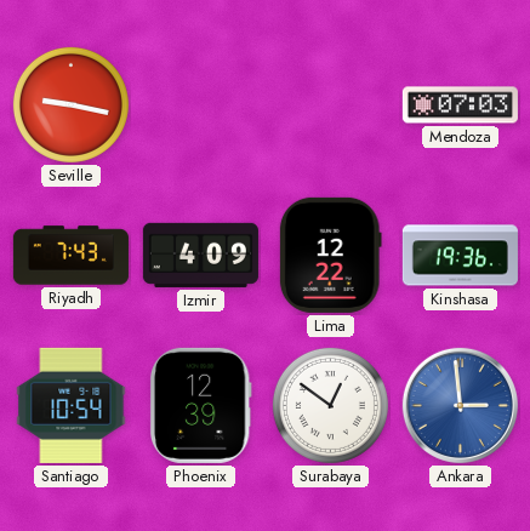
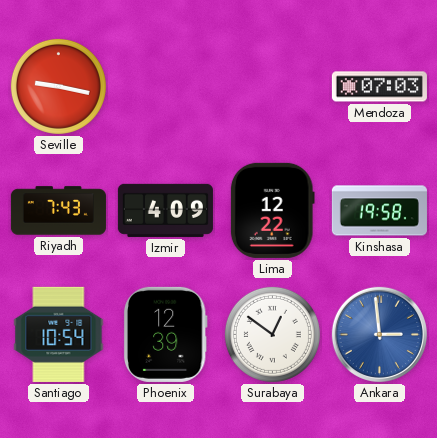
Kinshasa: 19:36 -> 19:58
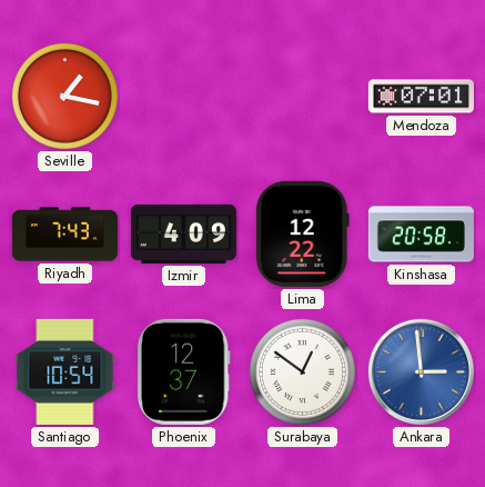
Seville: 9:17 -> 1:17
Mendoza: 07:03 -> 07:01
Kinshasa: 19:58 -> 20:58
Phoenix: 12:39 -> 12:37
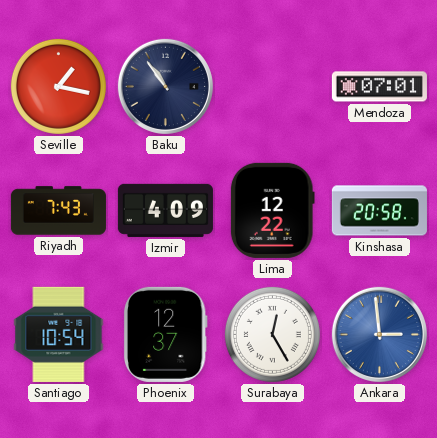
Baku: none -> 10:54
Surabaya: 12:51 -> 12:25
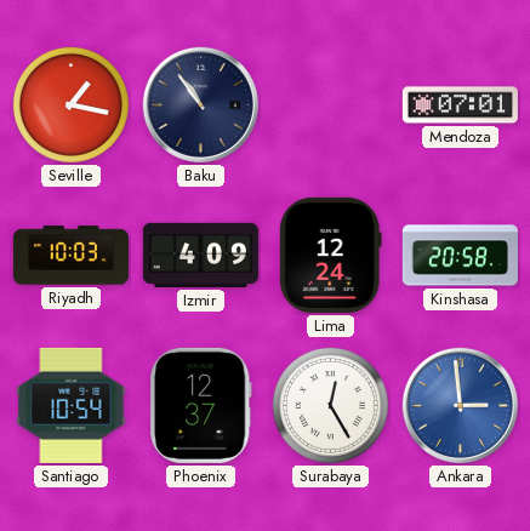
Riyadh: 7:43 -> 10:03
Lima: 12:22 -> 12:24
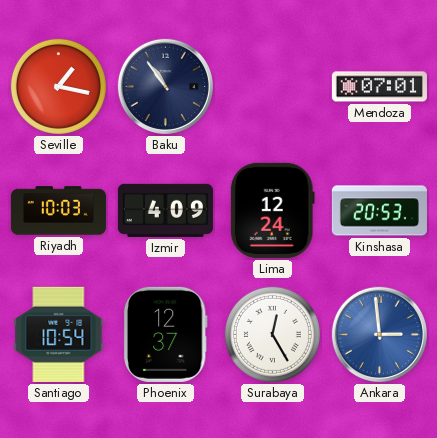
Kinshasa: 20:58 -> 20:53
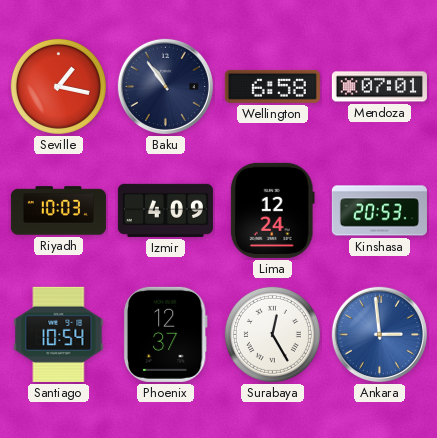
Wellington: none -> 6:58
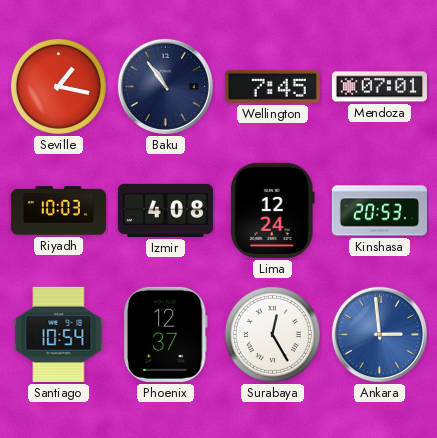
Wellington: 6:58 -> 7:45
Izmir: 4:09 -> 4:08
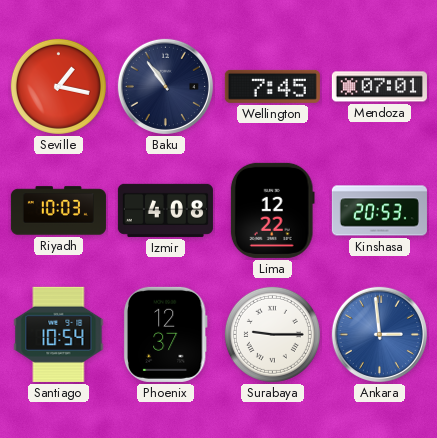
Lima: 12:24 -> 12:22
Surabaya: 12:25 -> 9:15
